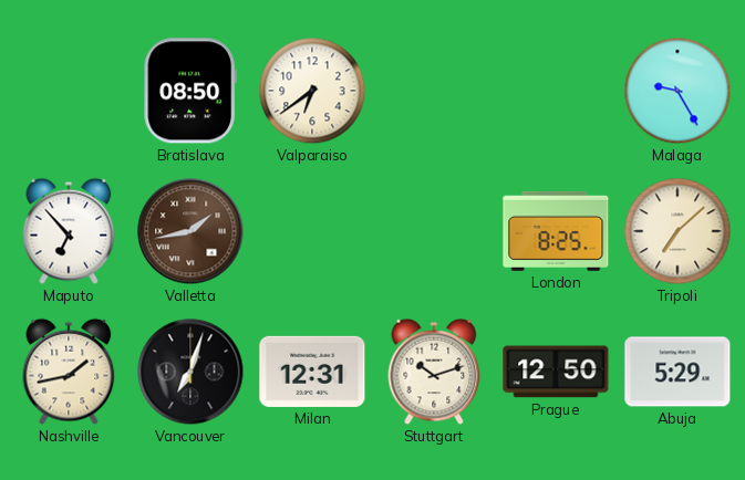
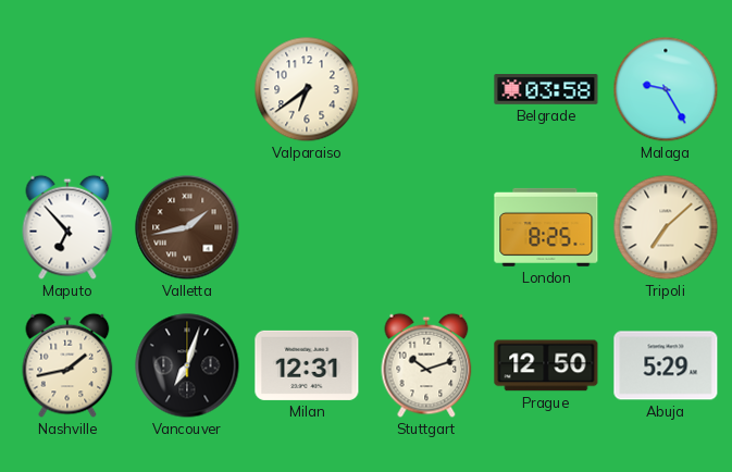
Bratislava: 08:50 -> none
Belgrade: none -> 03:58
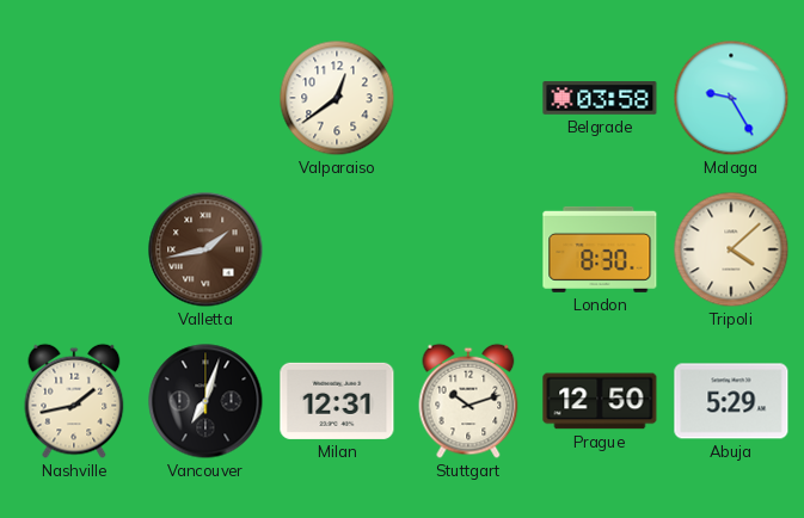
Valparaiso: 6:39 -> 12:39
Maputo: 6:53 -> none
London: 8:25 -> 8:30
Tripoli: 7:08 -> 4:08
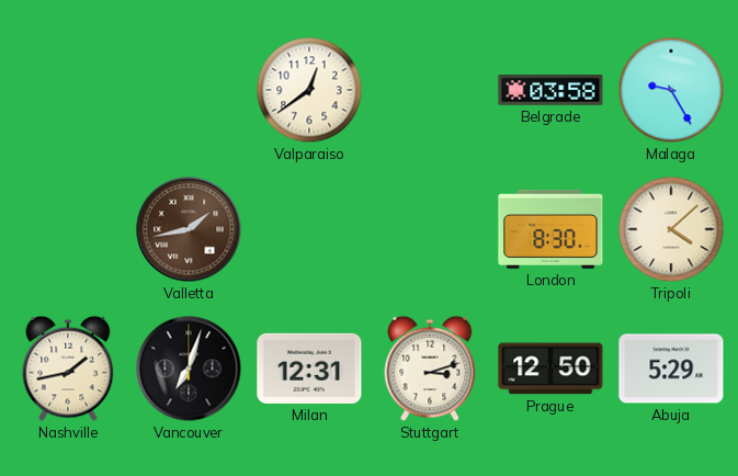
Stuttgart: 10:12 -> 3:12
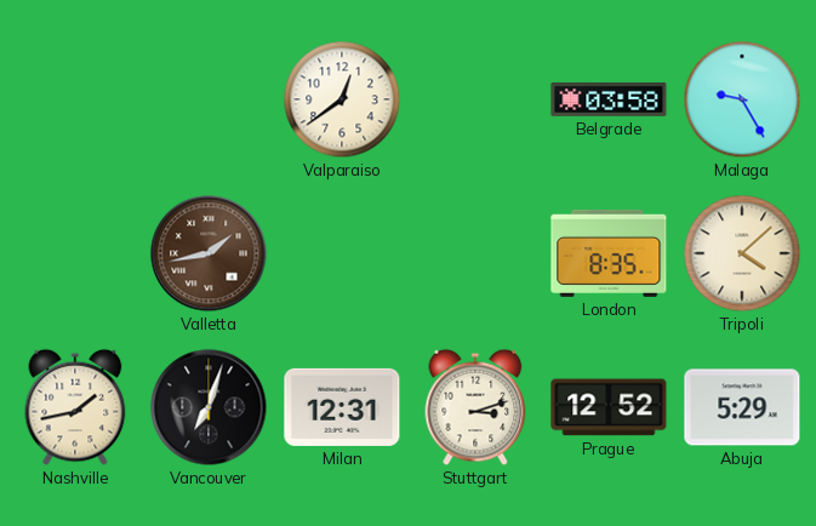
London: 8:30 -> 8:35
Prague: 12:50 -> 12:52
